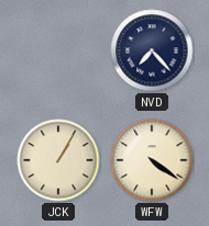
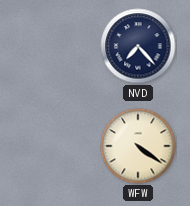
JCK: 1:05 -> none
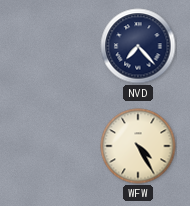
WFW: 4:21 -> 4:25
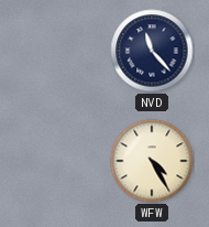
NVD: 7:23 -> 11:23
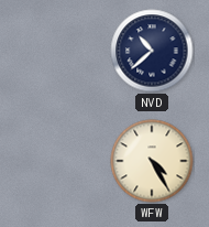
NVD: 11:23 -> 10:38
